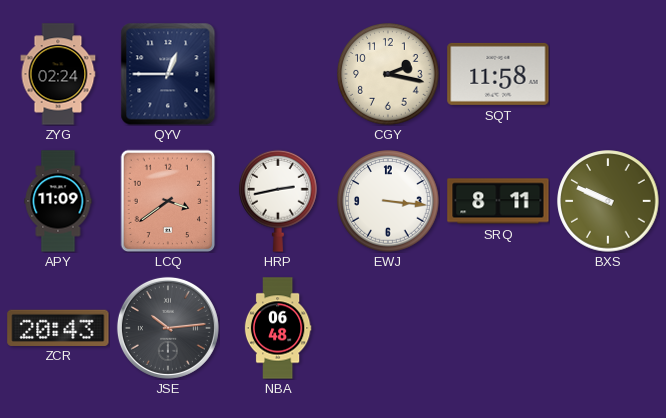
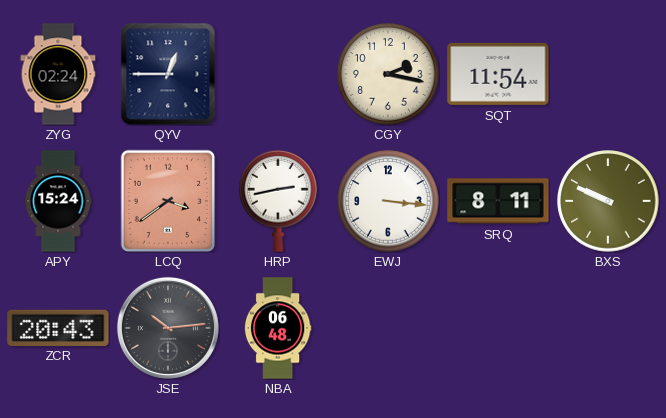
SQT: 11:58 -> 11:54
APY: 11:09 -> 15:24
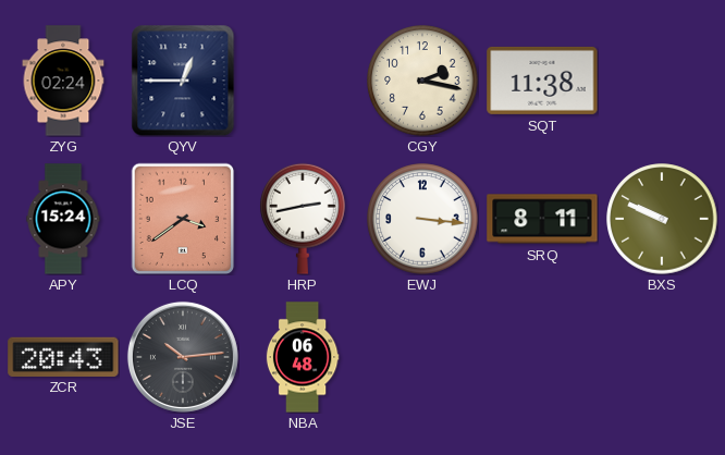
SQT: 11:54 -> 11:38
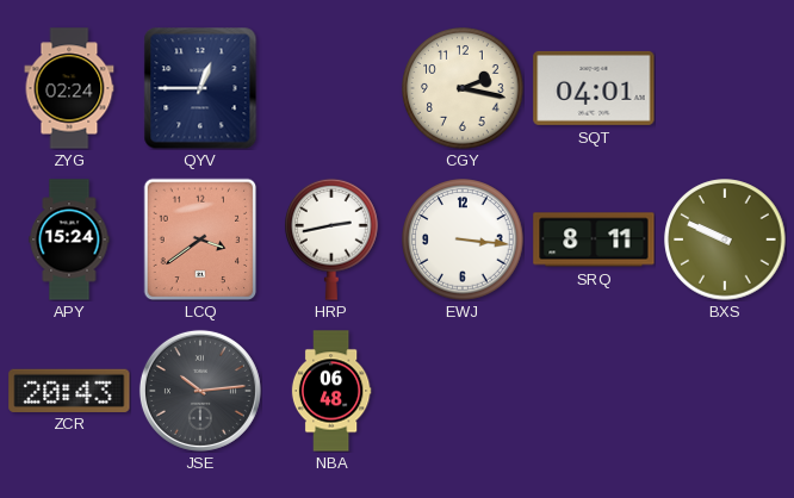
SQT: 11:38 -> 04:01
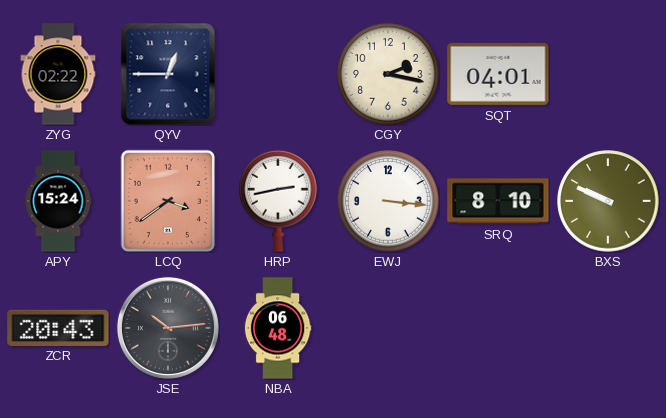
ZYG: 02:24 -> 02:22
SRQ: 8:11 -> 8:10
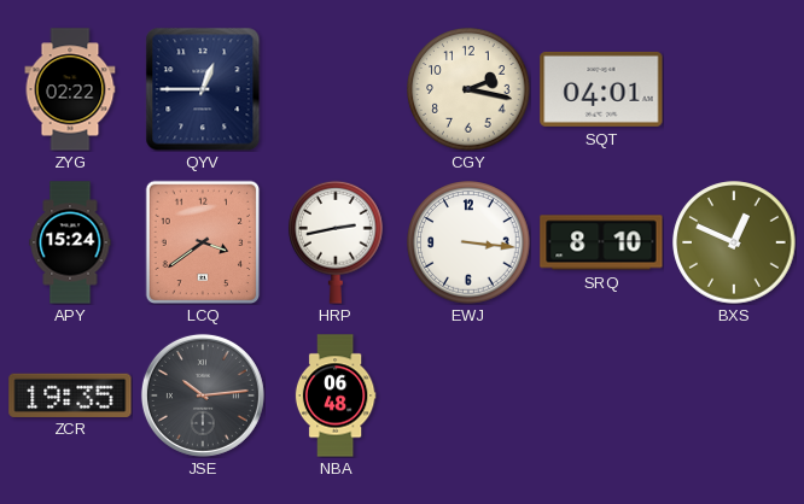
BXS: 9:49 -> 12:49
ZCR: 20:43 -> 19:35
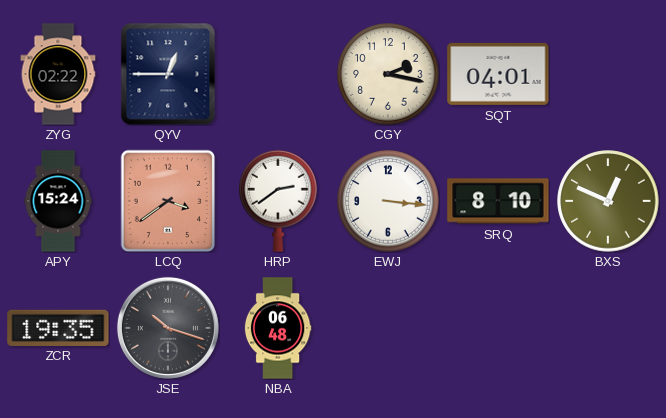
HRP: 2:43 -> 2:39
JSE: 10:14 -> 10:18
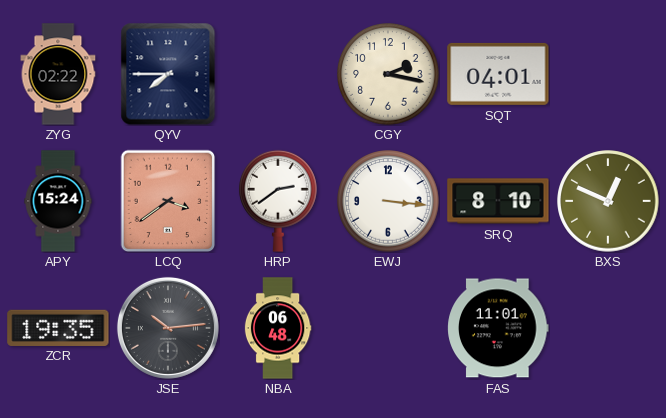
QYV: 12:45 -> 7:45
JSE: 10:18 -> 10:14
FAS: none -> 11:01
